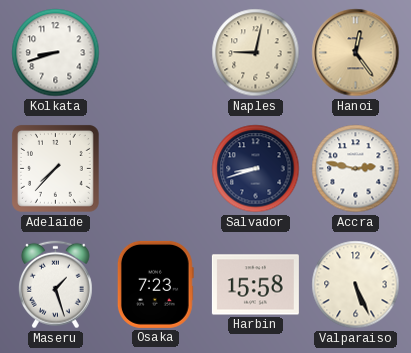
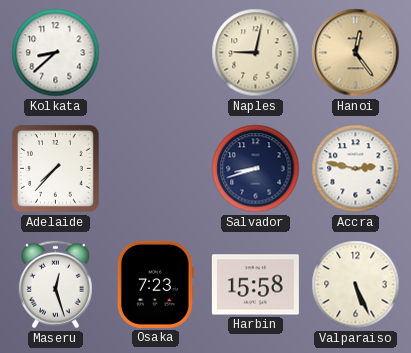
Kolkata: 8:42 -> 8:38
Maseru: 1:27 -> 12:27
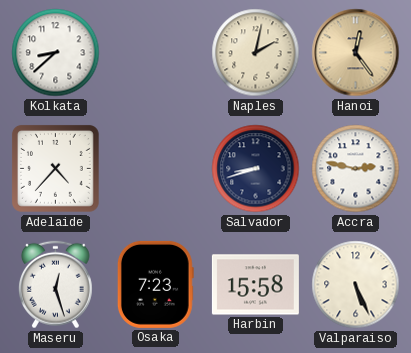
Naples: 9:02 -> 2:02
Adelaide: 7:37 -> 4:37
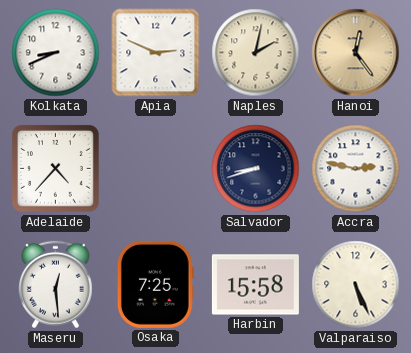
Kolkata: 8:38 -> 8:41
Apia: none -> 2:49
Maseru: 12:27 -> 12:29
Osaka: 7:23 -> 7:25
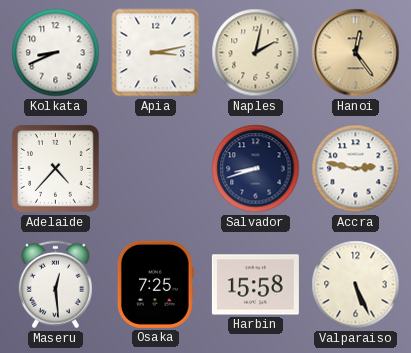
Apia: 2:49 -> 3:13
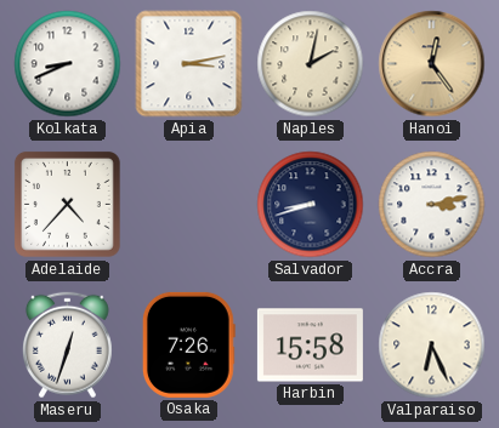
Accra: 2:47 -> 3:13
Maseru: 12:29 -> 12:33
Osaka: 7:25 -> 7:26
Valparaiso: 5:26 -> 6:26
